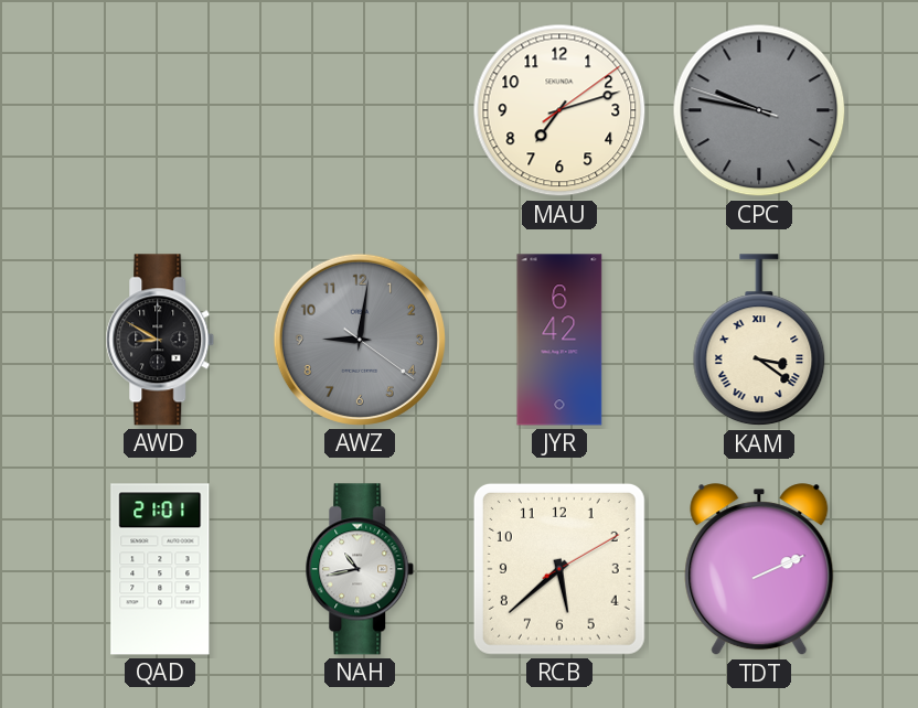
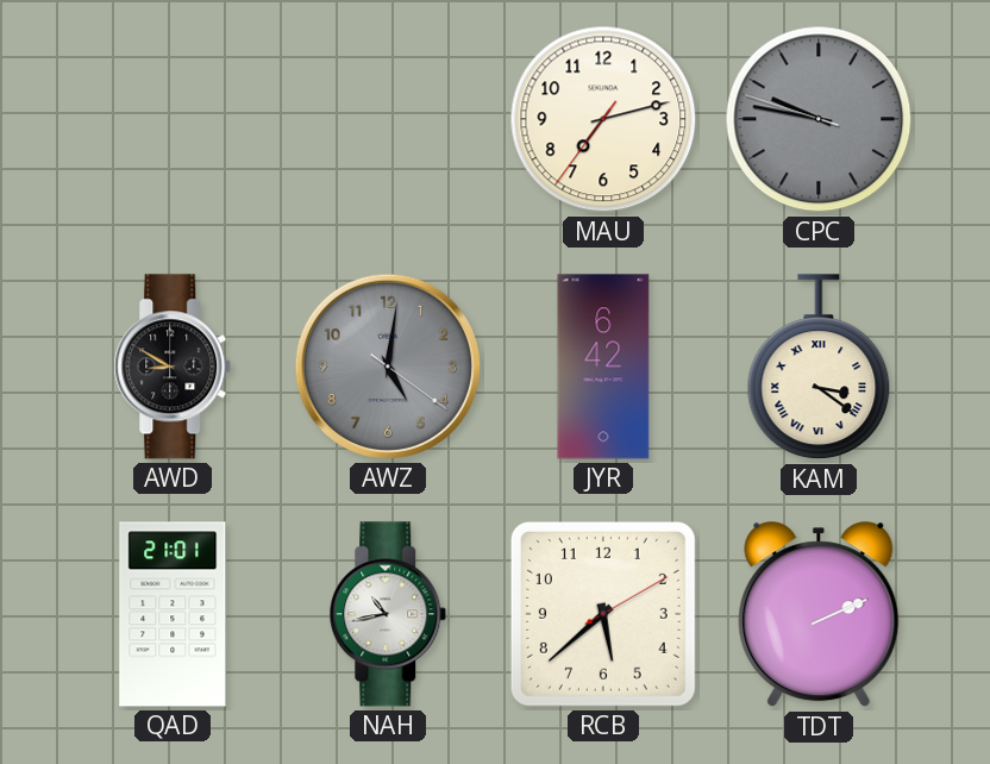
MAU: 7:12:09 -> 7:12:36
AWZ: 9:01 -> 5:01
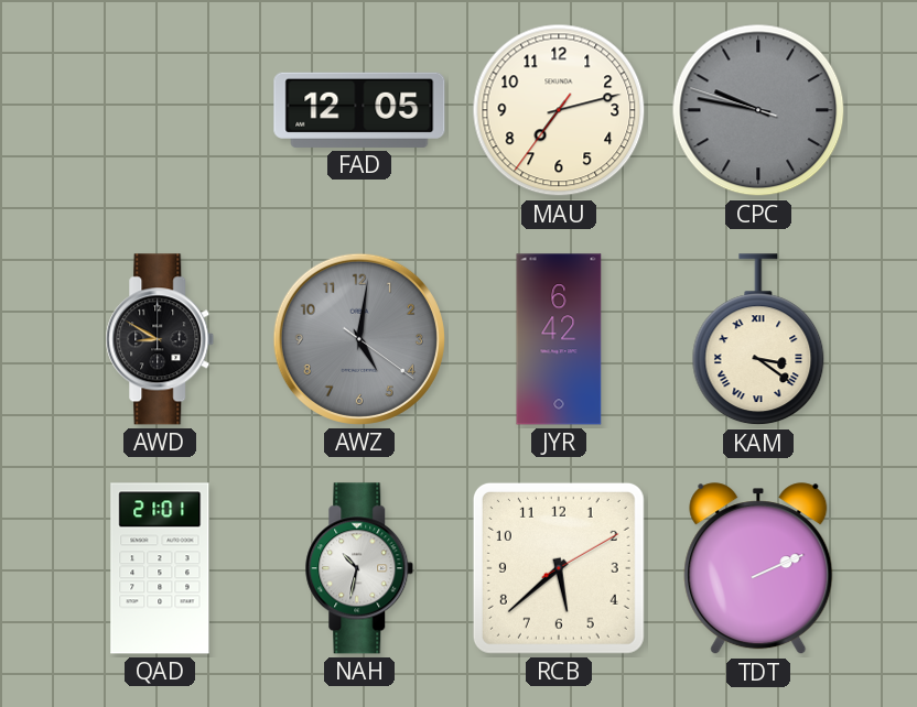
FAD: none -> 12:05
NAH: 10:43 -> 10:32
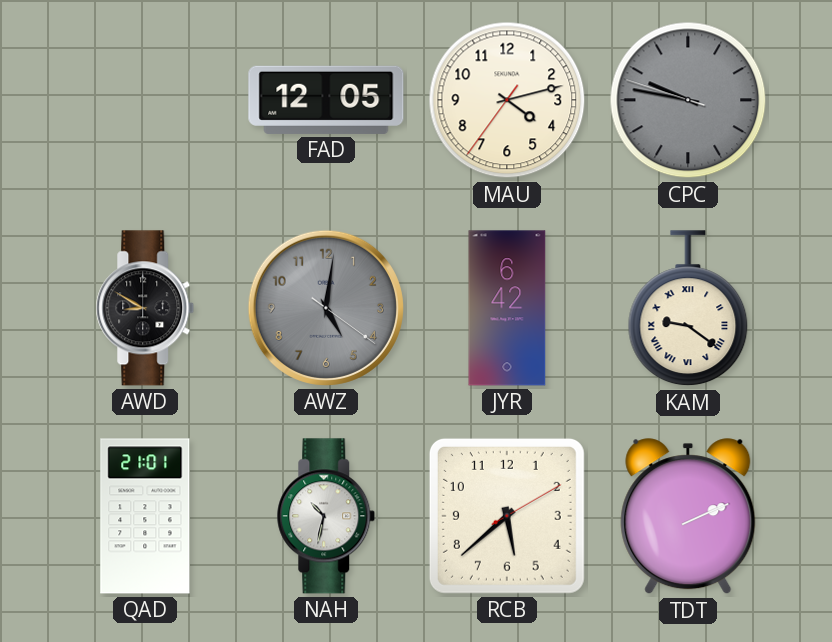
MAU: 7:12 -> 4:12
KAM: 3:21 -> 9:21
